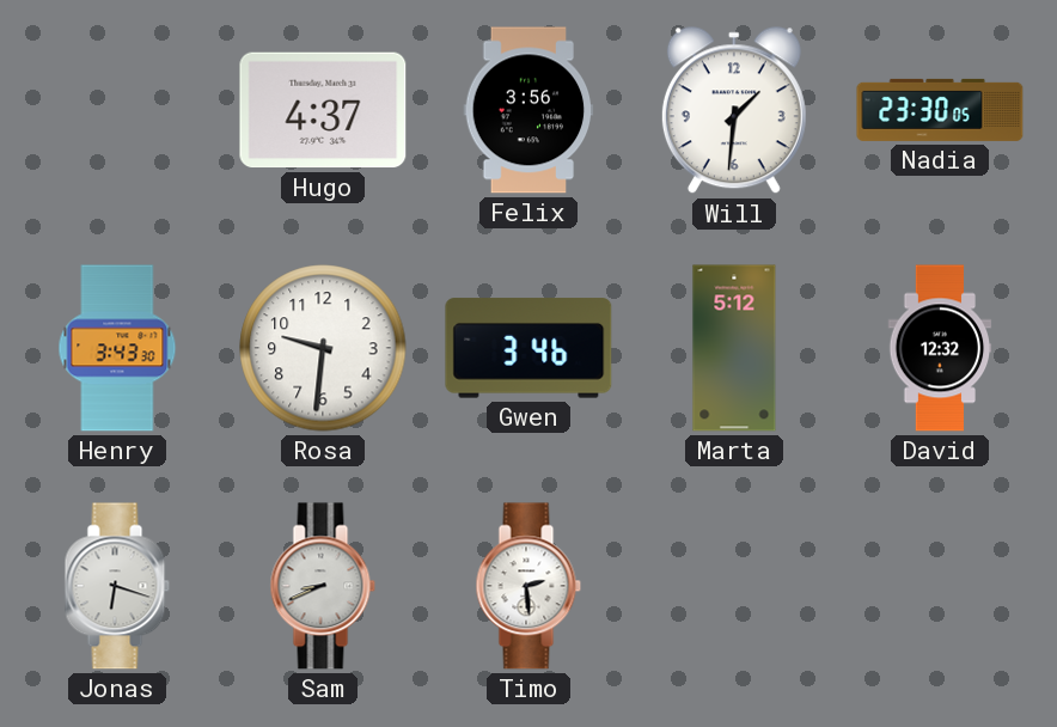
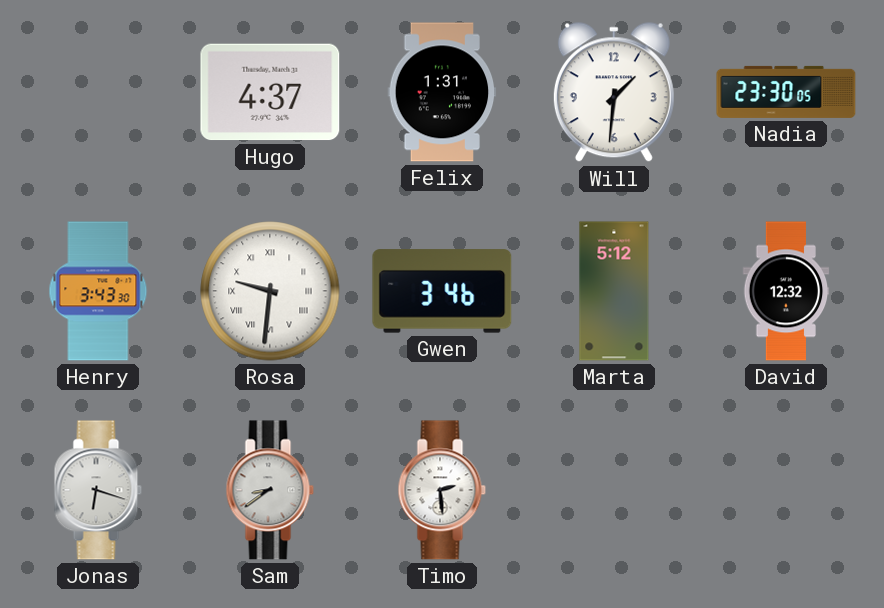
Felix: 3:56 -> 1:31
Rosa numerals: Arabic -> Roman
Sam: 8:41 -> 8:39
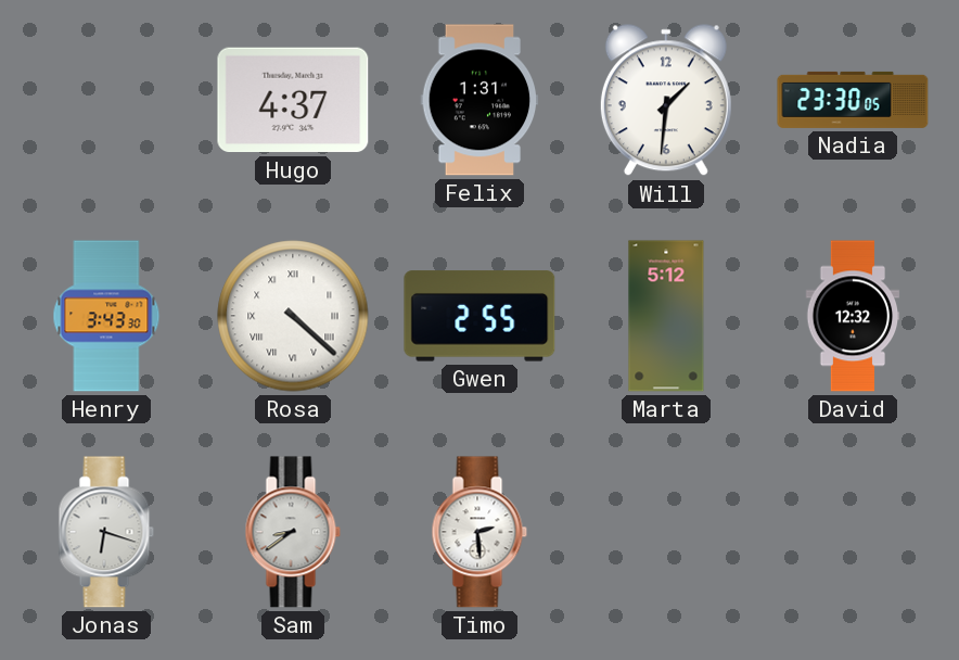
Rosa: 9:31 -> 4:22
Gwen: 3:46 -> 2:55
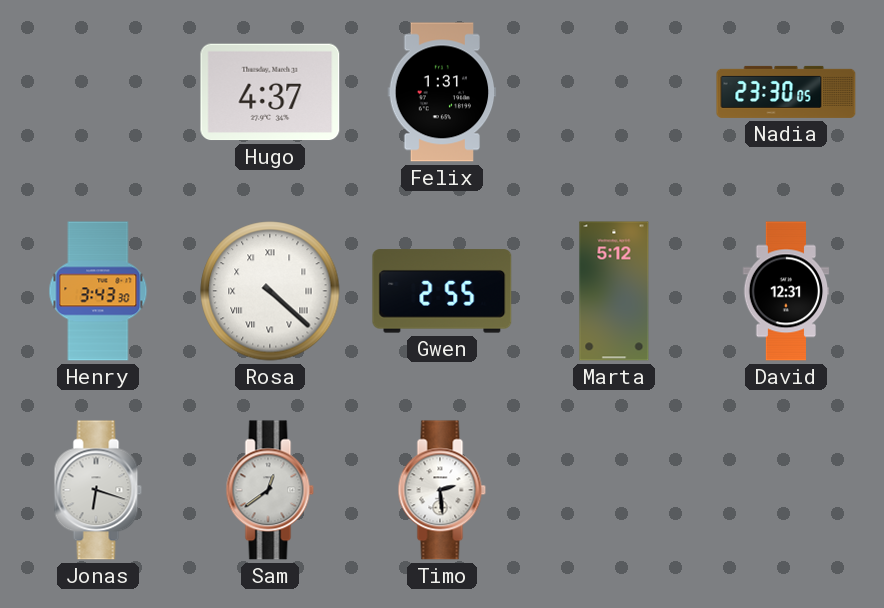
Will: 1:31 -> none
David: 12:32 -> 12:31
Sam: 8:39 -> 12:39
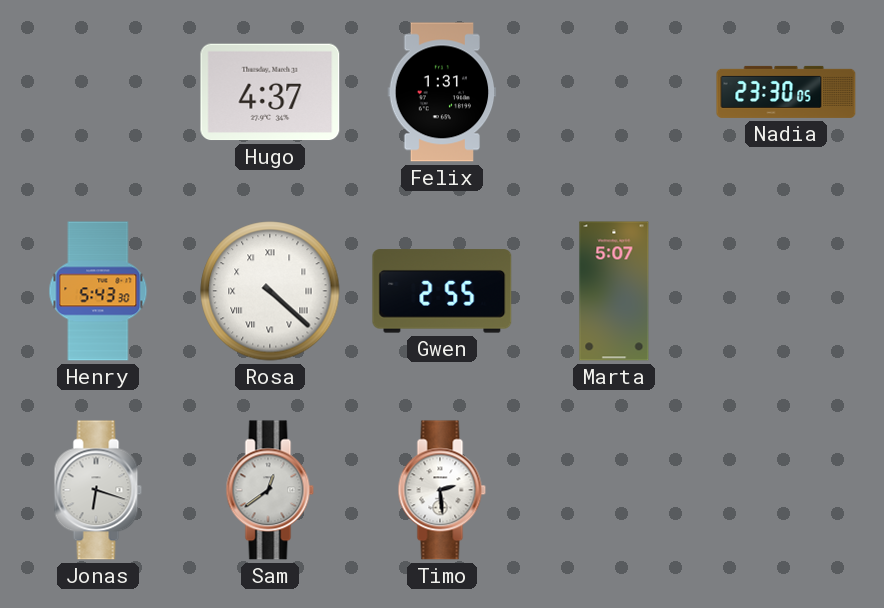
Henry: 3:43 -> 5:43
Marta: 5:12 -> 5:07
David: 12:31 -> none
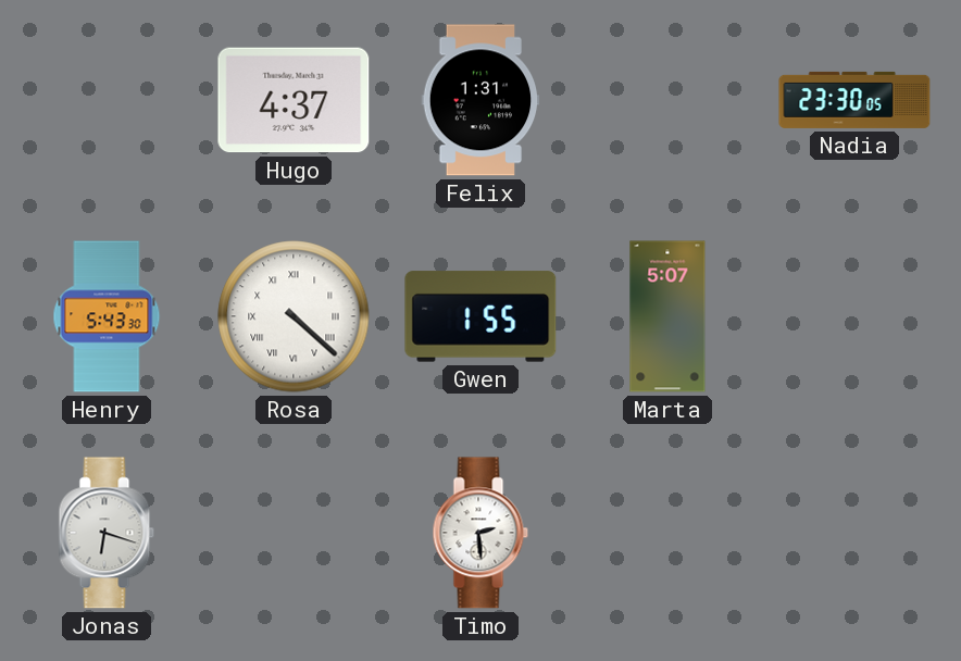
Gwen: 2:55 -> 1:55
Sam: 12:39 -> none
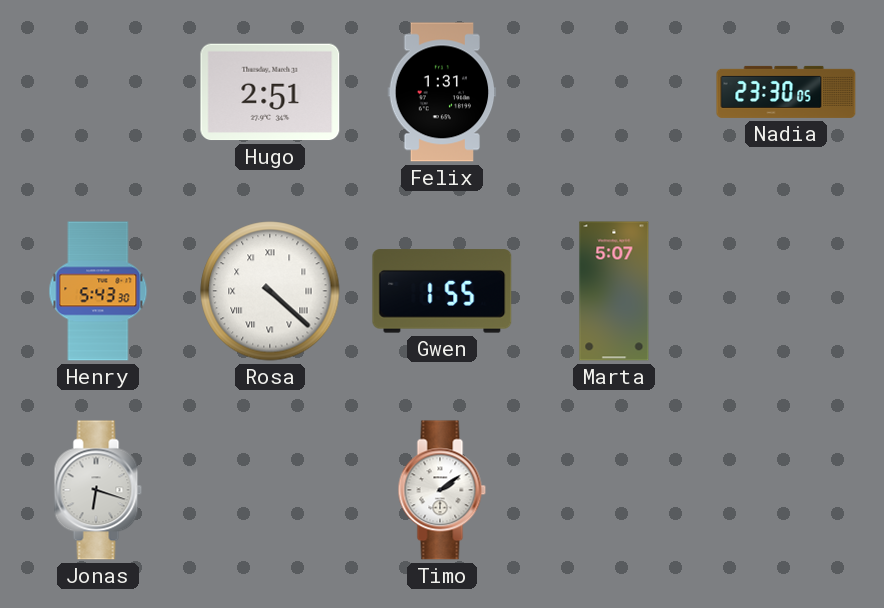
Hugo: 4:37 -> 2:51
Timo: 2:29 -> 2:09
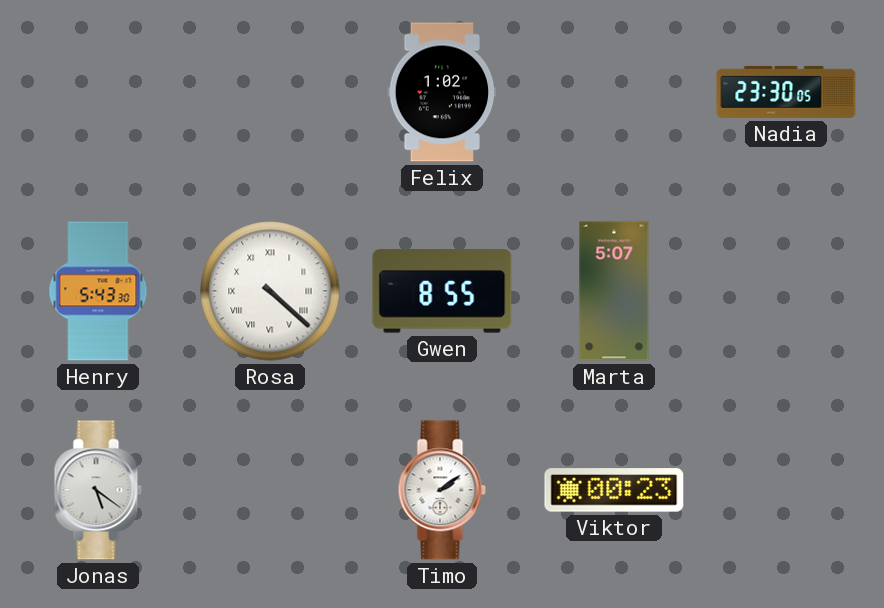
Hugo: 2:51 -> none
Felix: 1:31 -> 1:02
Gwen: 1:55 -> 8:55
Jonas: 6:18 -> 5:21
Viktor: none -> 00:23
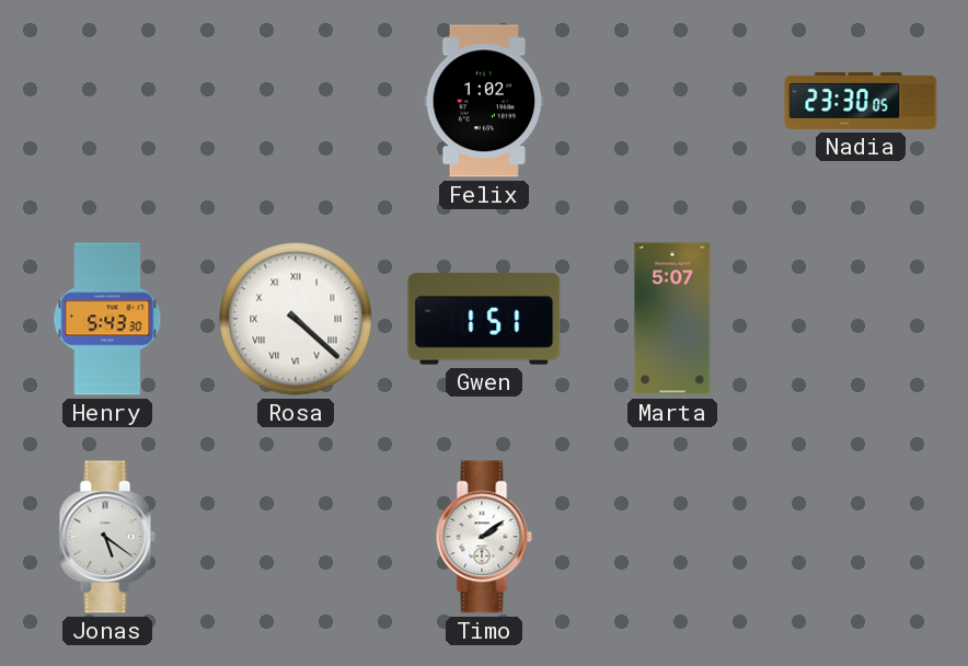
Gwen: 8:55 -> 1:51
Viktor: 00:23 -> none
